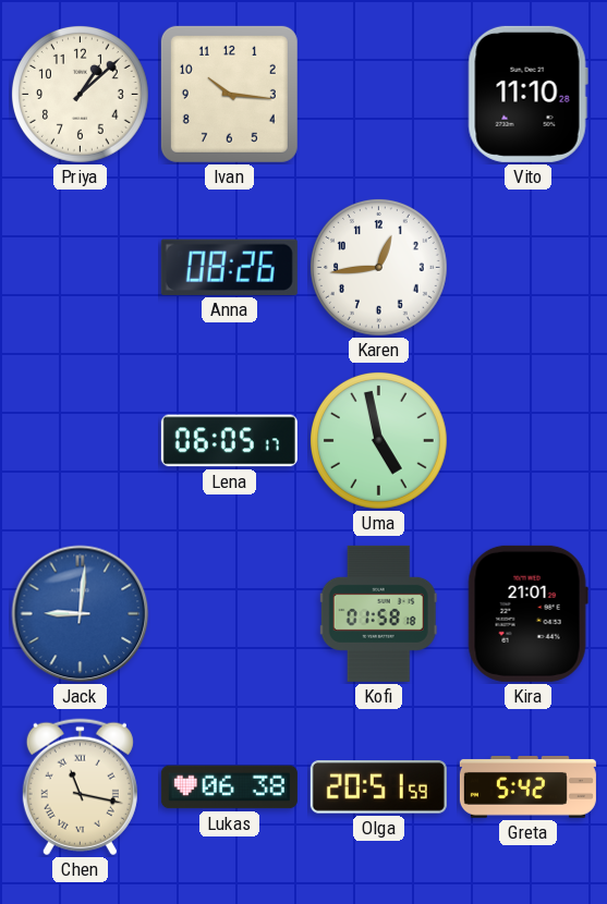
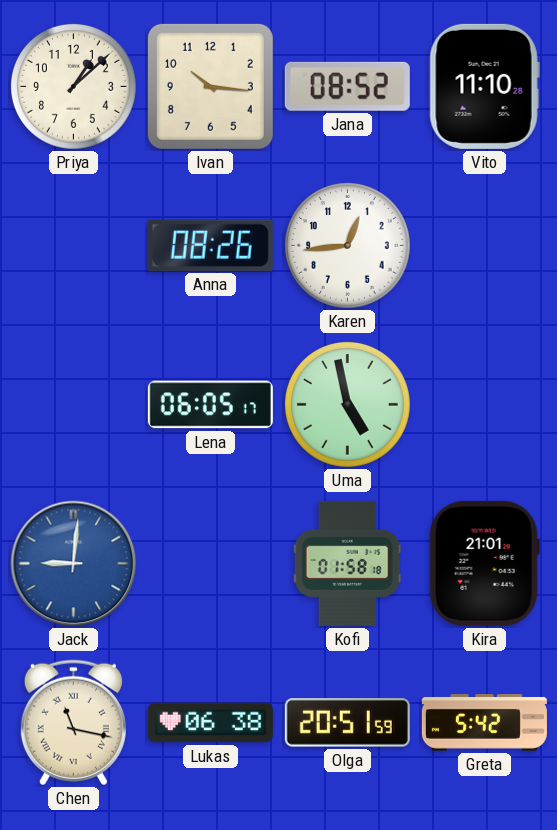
Jana: none -> 08:52
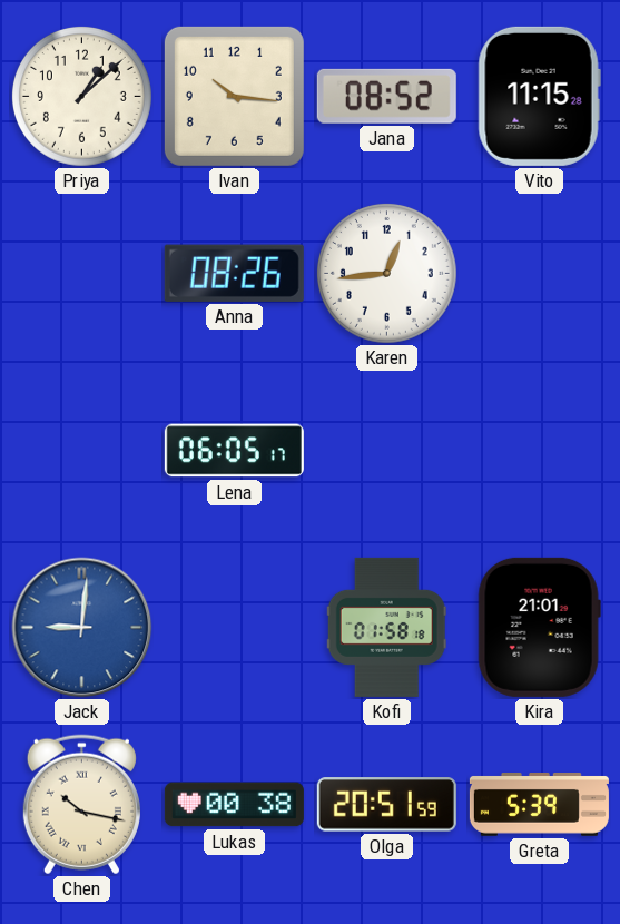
Vito: 11:10 -> 11:15
Uma: 4:58 -> none
Chen: 11:17 -> 10:17
Lukas: 06:38 -> 00:38
Greta: 5:42 -> 5:39
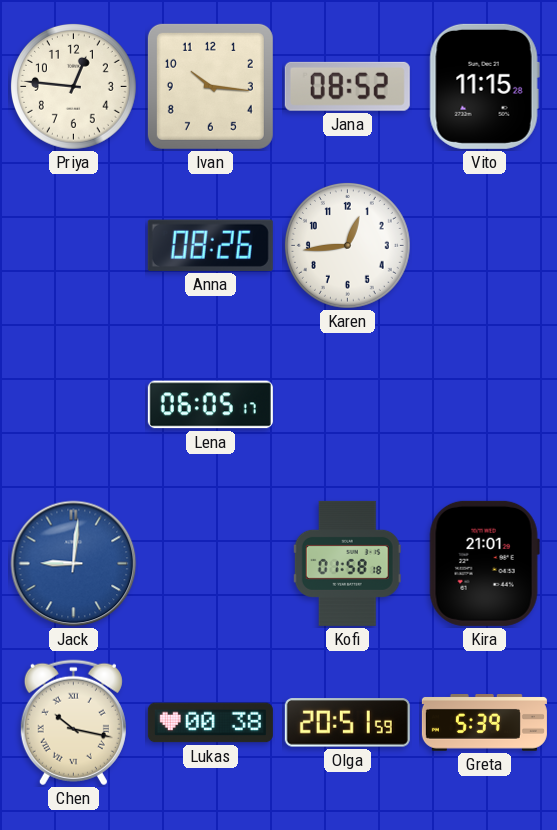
Priya: 1:08 -> 12:46
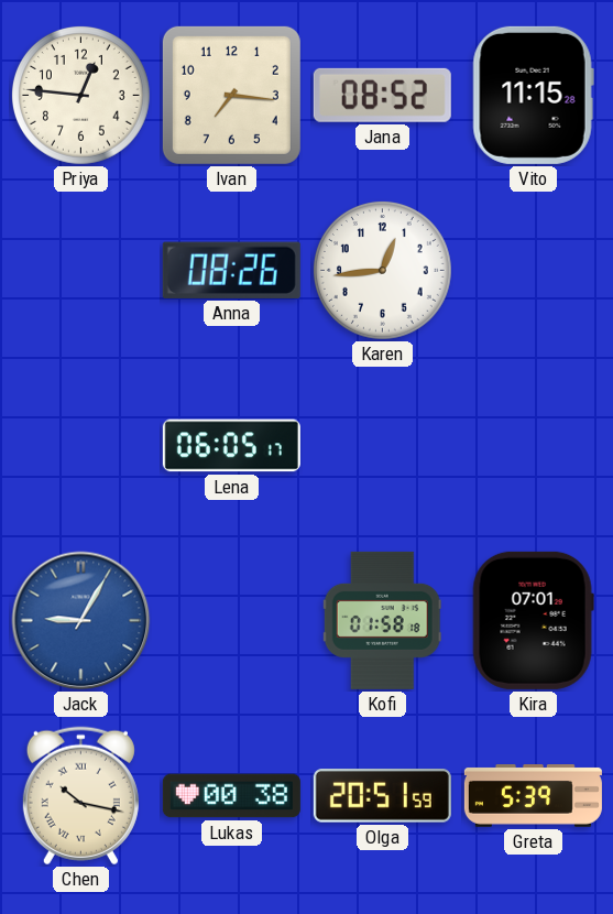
Ivan: 10:16 -> 7:16
Jack: 9:01 -> 9:05
Kira: 21:01 -> 07:01
